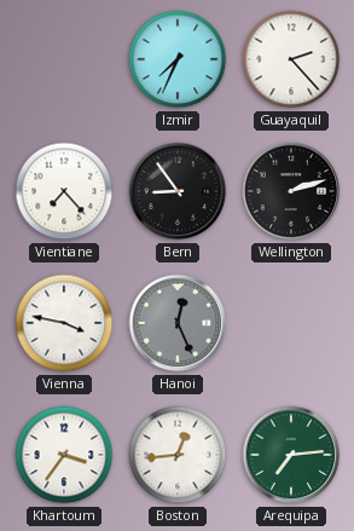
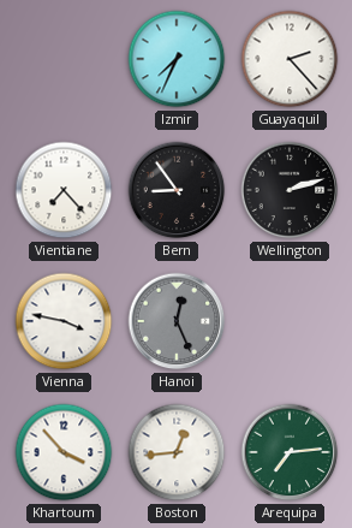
Khartoum: 3:36 -> 3:53
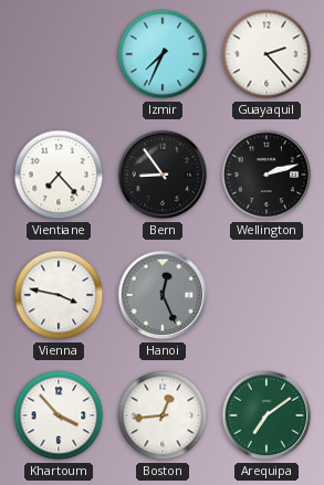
Arequipa: 7:14 -> 7:09
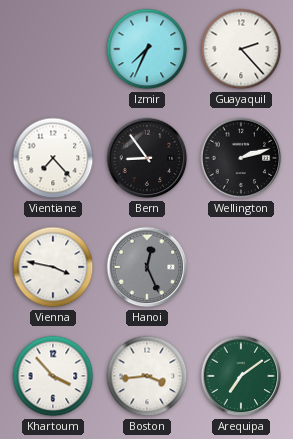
Boston: 12:44 -> 3:44
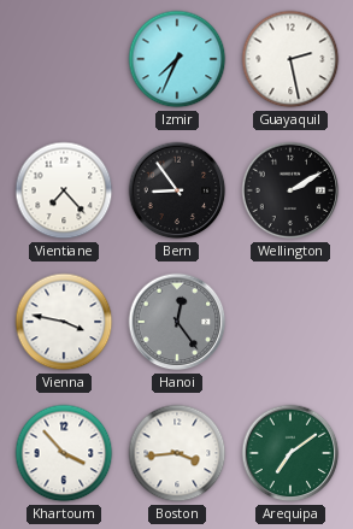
Guayaquil: 2:23 -> 2:28
Wellington: 2:12 -> 2:10
Hanoi: 12:26 -> 12:24
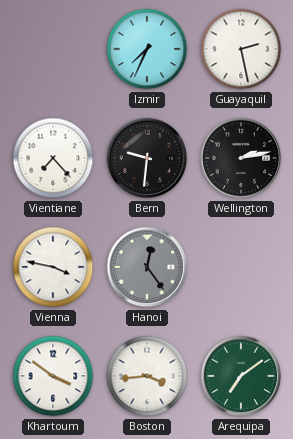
Bern: 8:54 -> 9:31
Wellington: 2:10 -> 2:13
Khartoum: 3:53 -> 3:51
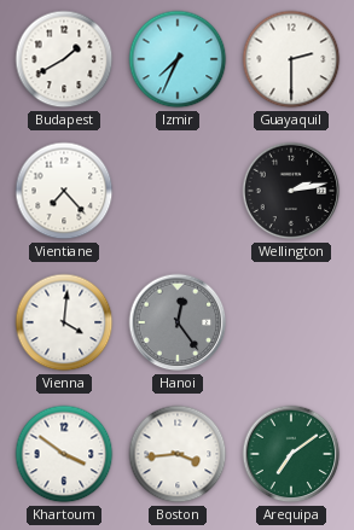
Budapest: none -> 1:40
Guayaquil: 2:28 -> 2:30
Bern: 9:31 -> none
Vienna: 3:47 -> 4:01
